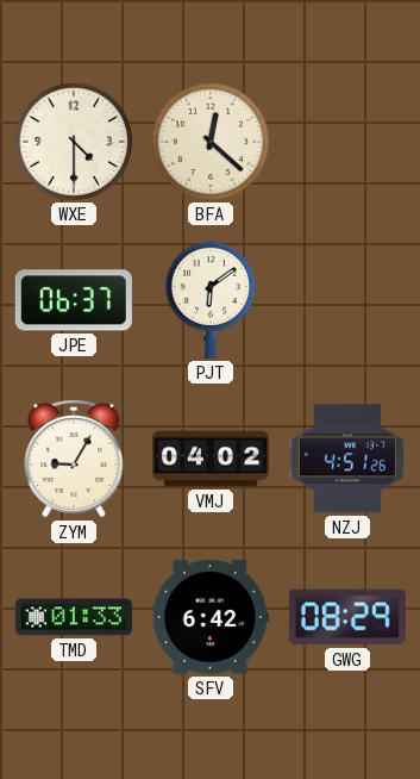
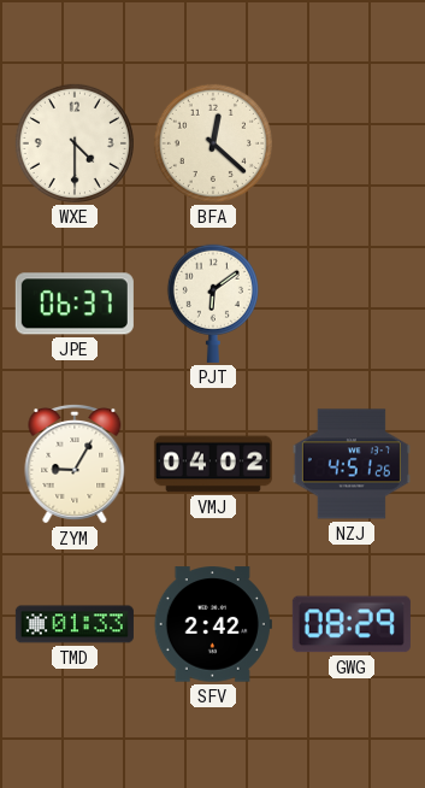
SFV: 6:42 -> 2:42
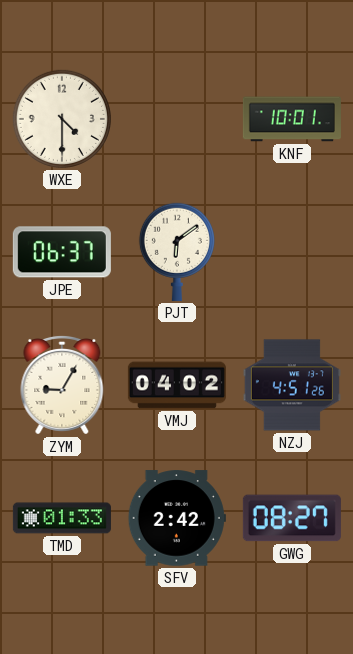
BFA: 12:22 -> none
KNF: none -> 10:01
GWG: 08:29 -> 08:27
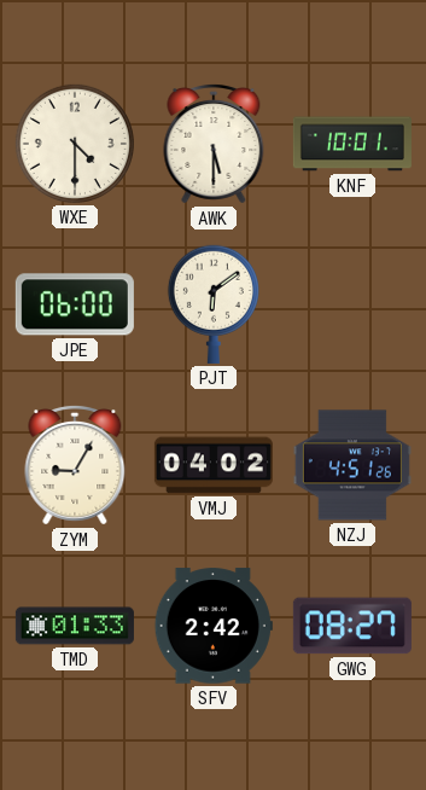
AWK: none -> 5:30
JPE: 06:37 -> 06:00
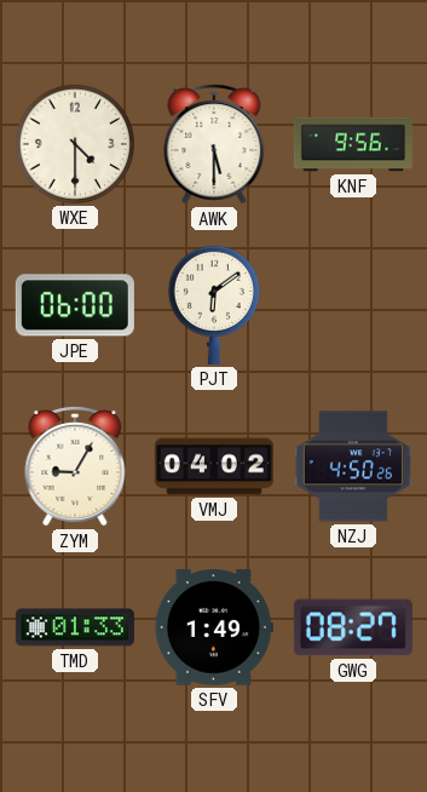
KNF: 10:01 -> 9:56
NZJ: 4:51 -> 4:50
SFV: 2:42 -> 1:49
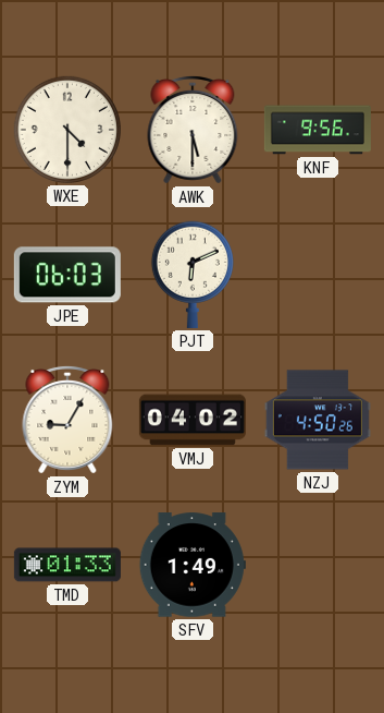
JPE: 06:00 -> 06:03
PJT: 6:09 -> 6:11
GWG: 08:27 -> none
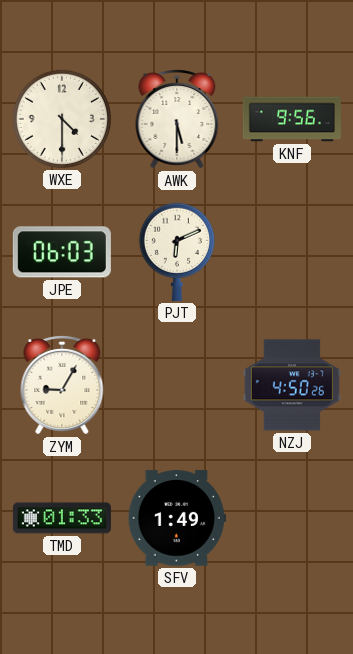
VMJ: 04:02 -> none
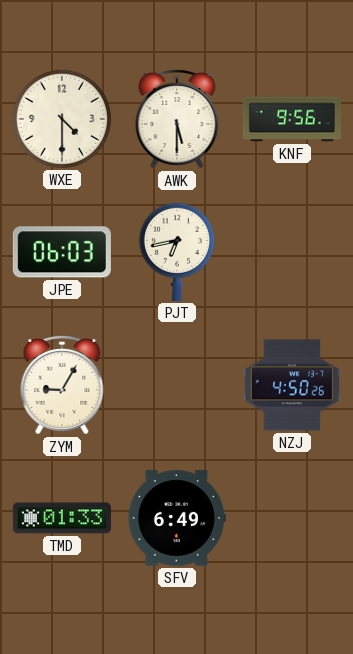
PJT: 6:11 -> 6:43
SFV: 1:49 -> 6:49
